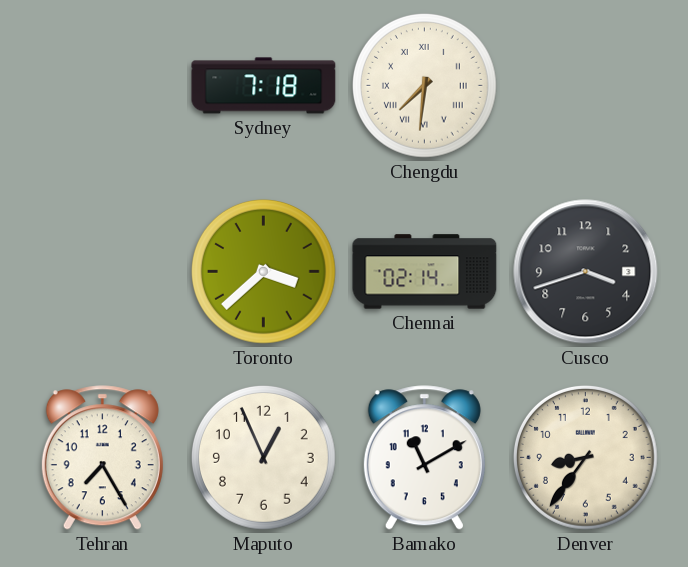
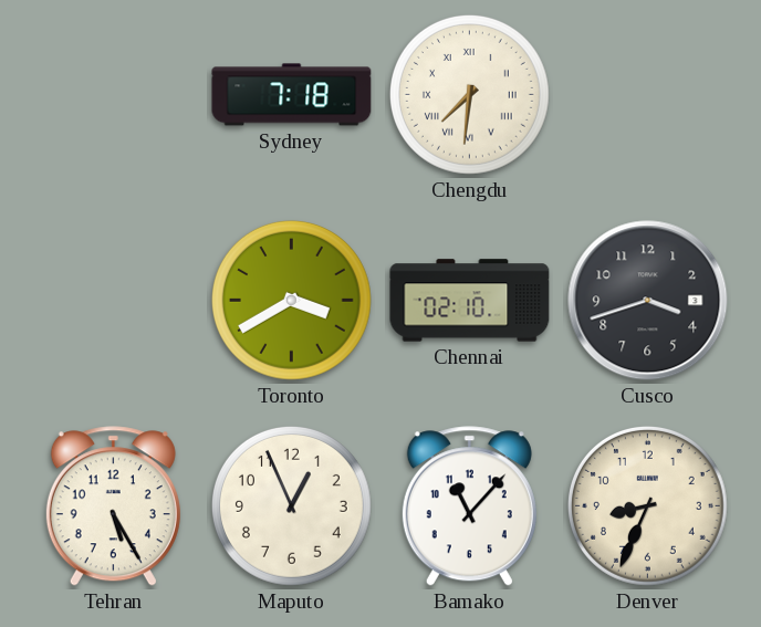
Toronto: 3:38 -> 3:40
Chennai: 02:14 -> 02:10
Tehran: 7:25 -> 5:25
Bamako: 11:10 -> 11:07
Denver: 8:36 -> 8:34
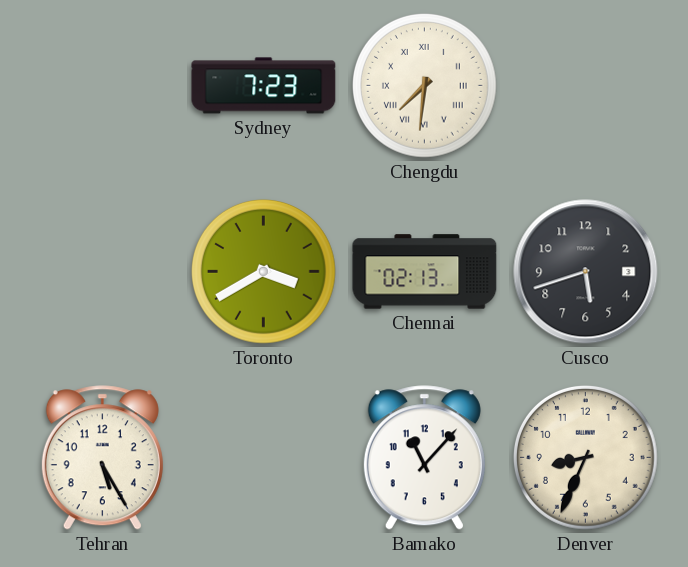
Sydney: 7:18 -> 7:23
Chennai: 02:10 -> 02:13
Cusco: 3:42 -> 5:42
Maputo: 12:56 -> none
